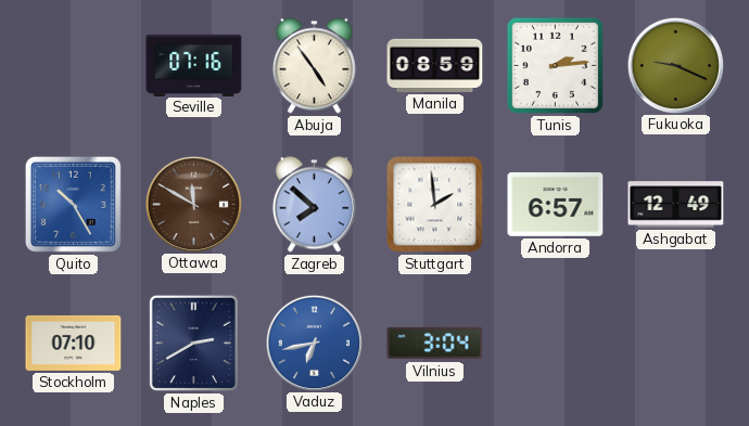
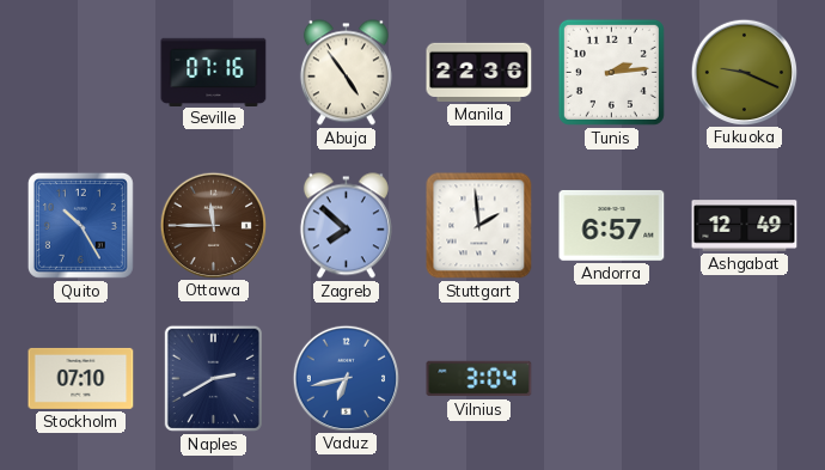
Manila: 08:59 -> 22:36
Ottawa: 11:50 -> 11:45
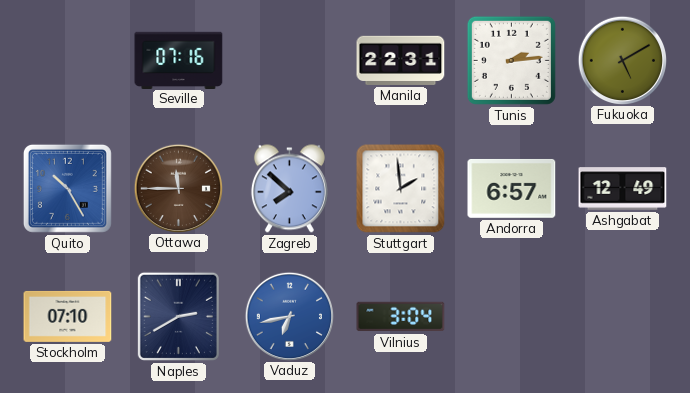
Abuja: 4:54 -> none
Manila: 22:36 -> 22:31
Fukuoka: 9:19 -> 5:10
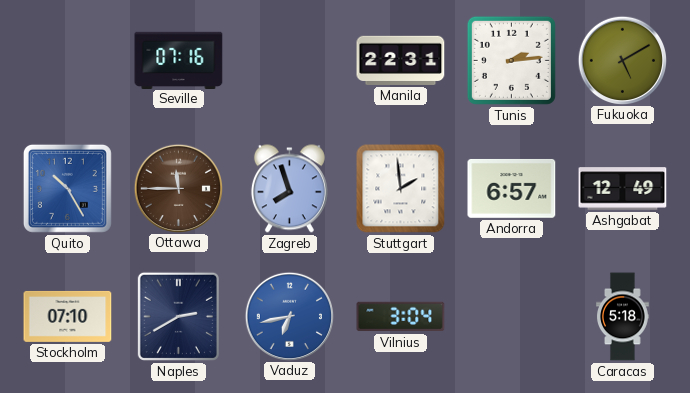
Zagreb: 7:52 -> 7:57
Caracas: none -> 5:18
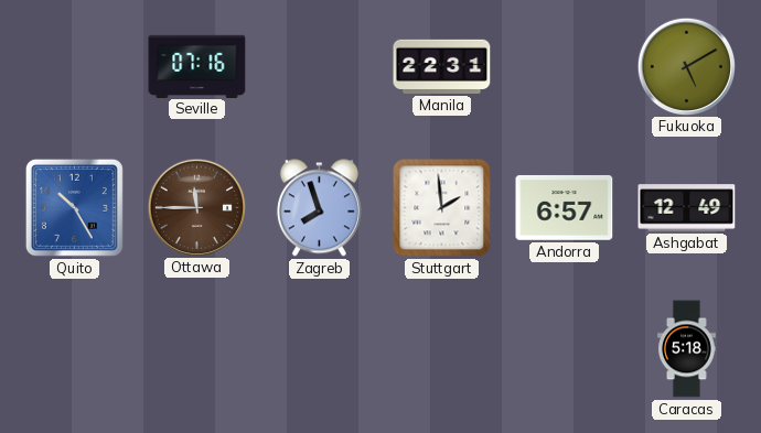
Tunis: 2:14 -> none
Stockholm: 07:10 -> none
Naples: 2:40 -> none
Vaduz: 6:43 -> none
Vilnius: 3:04 -> none
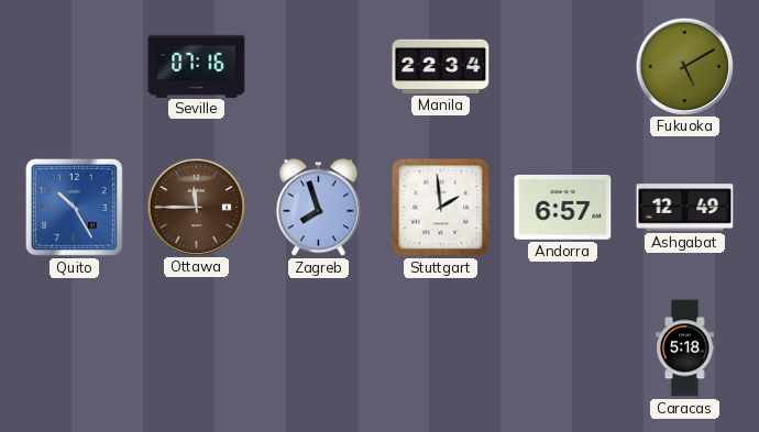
Manila: 22:31 -> 22:34
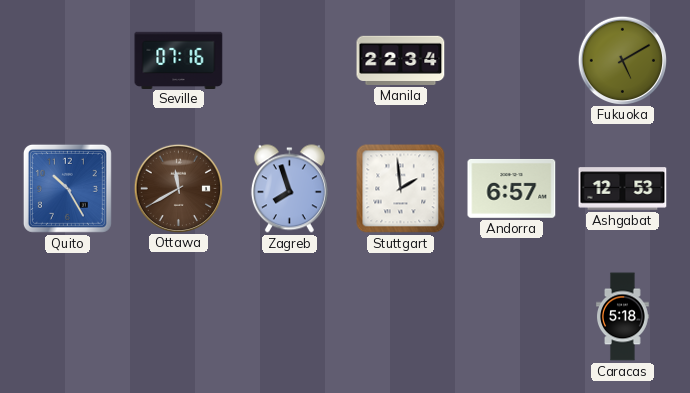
Ottawa: 11:45 -> 11:40
Ashgabat: 12:49 -> 12:53
